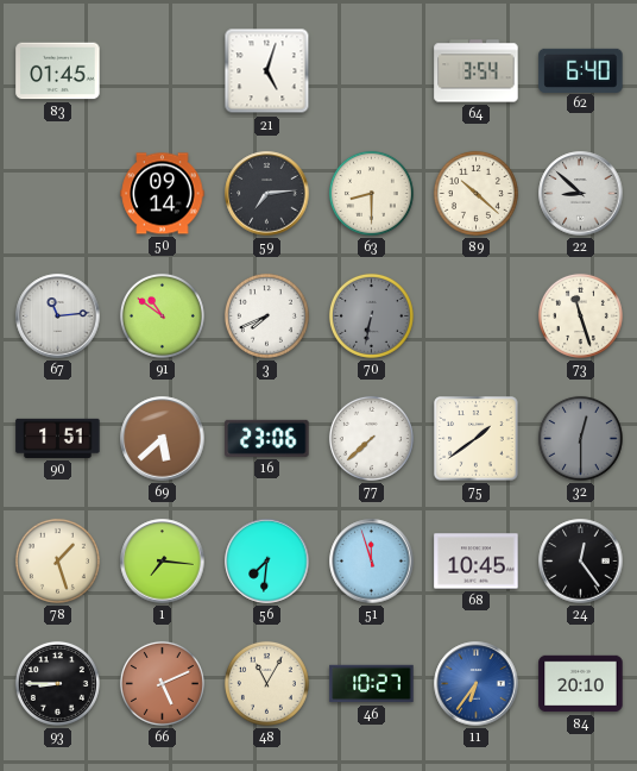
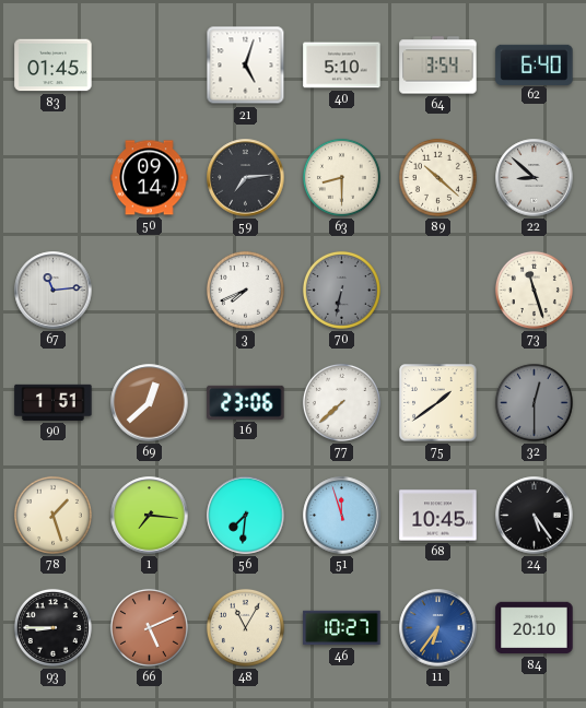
40: none -> 5:10
91: 10:51 -> none
69: 5:38 -> 12:38
24: 12:24 -> 5:24
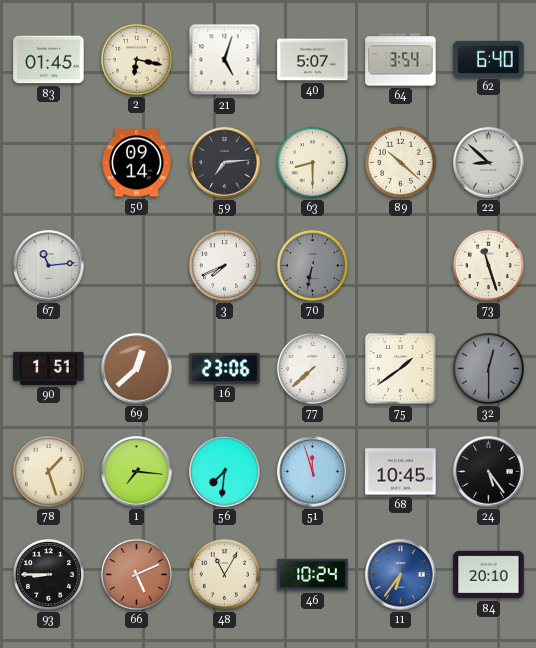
2: none -> 6:17
40: 5:10 -> 5:07
46: 10:27 -> 10:24
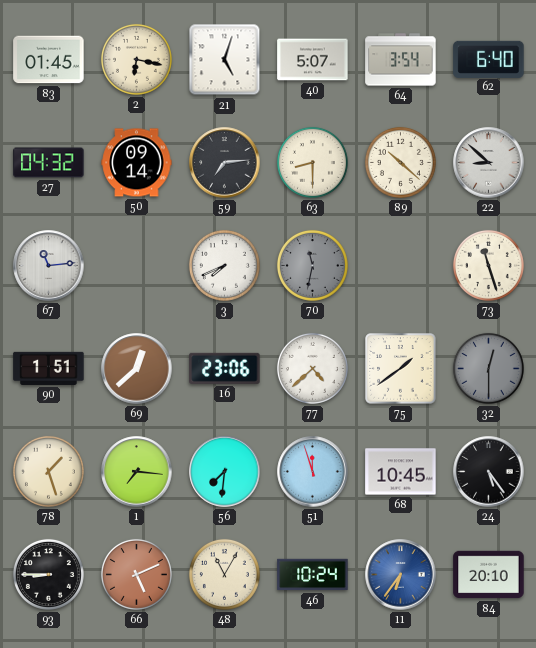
27: none -> 04:32
70: 6:32 -> 11:32
77: 7:38 -> 4:38
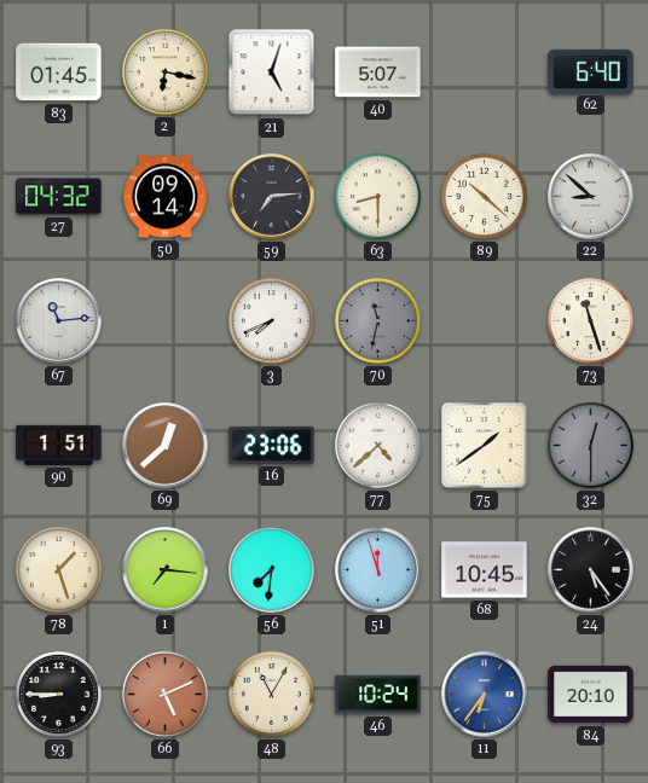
64: 3:54 -> none
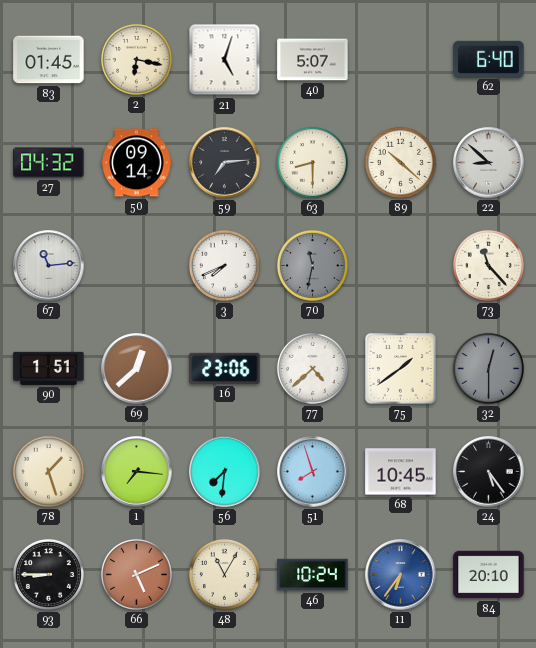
73: 11:27 -> 11:23
51: 11:57 -> 7:57
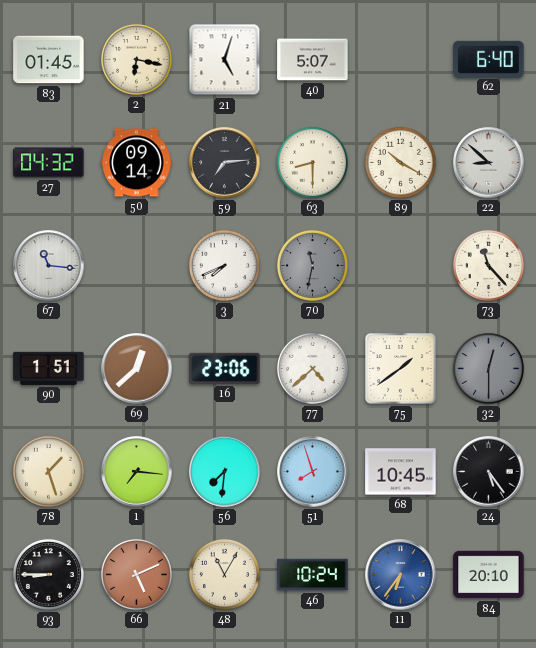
89: 10:22 -> 10:20
67: 11:14 -> 11:16
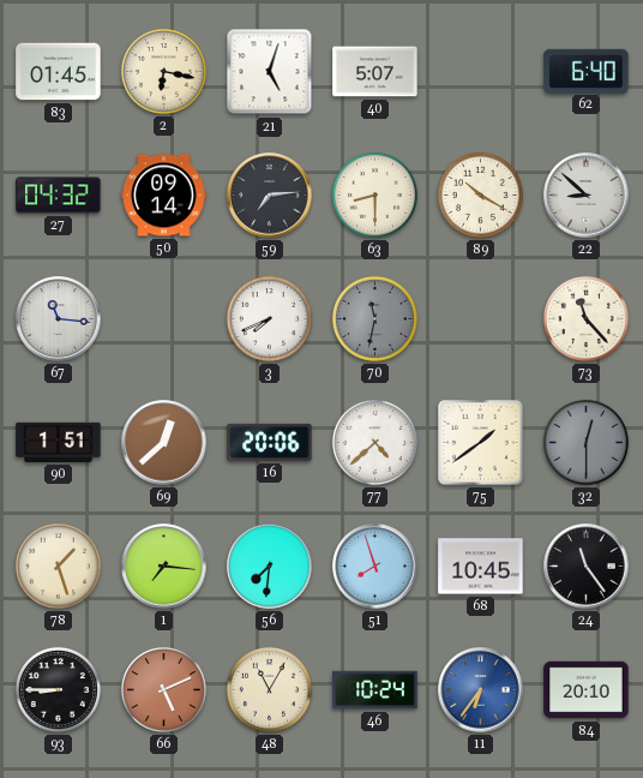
16: 23:06 -> 20:06
24: 5:24 -> 11:24
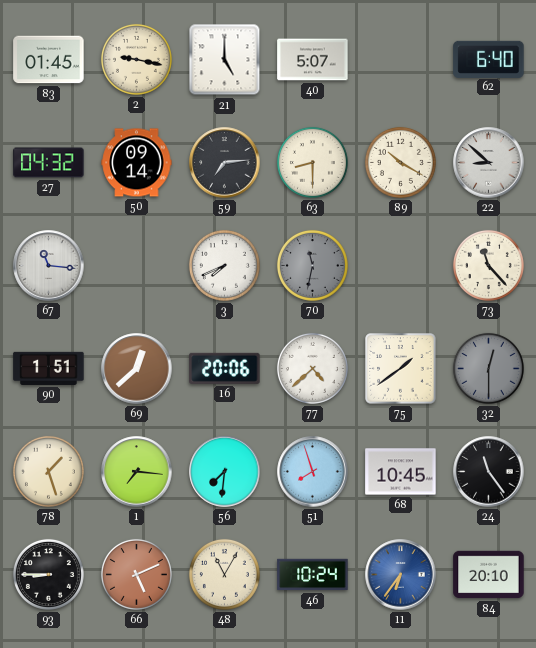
2: 6:17 -> 9:17
21: 5:03 -> 5:00
